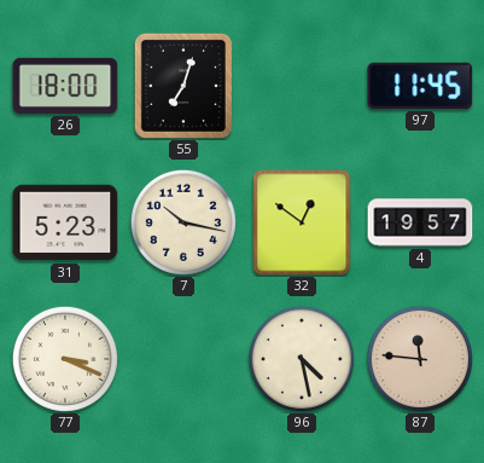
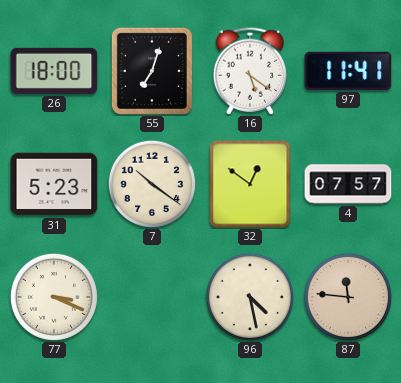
16: none -> 5:21
97: 11:45 -> 11:41
7: 10:17 -> 10:21
4: 19:57 -> 07:57
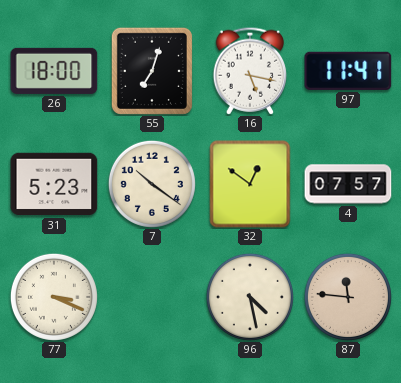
16: 5:21 -> 5:17
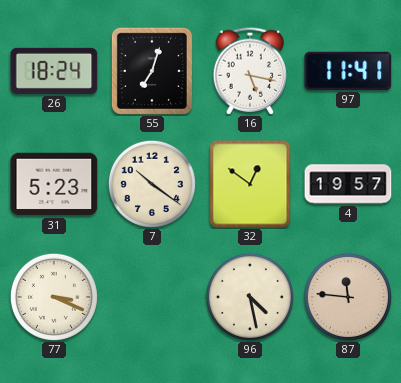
26: 18:00 -> 18:24
4: 07:57 -> 19:57
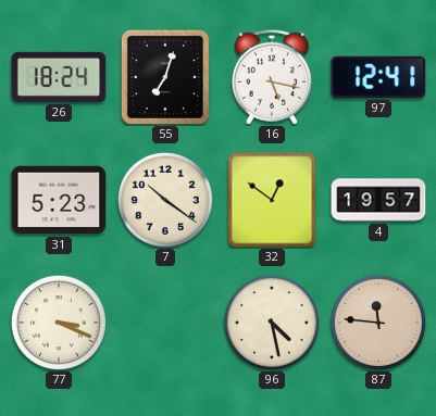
97: 11:41 -> 12:41
